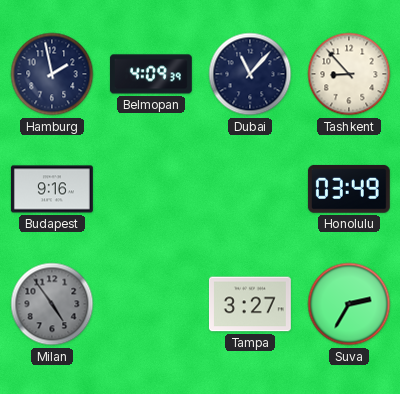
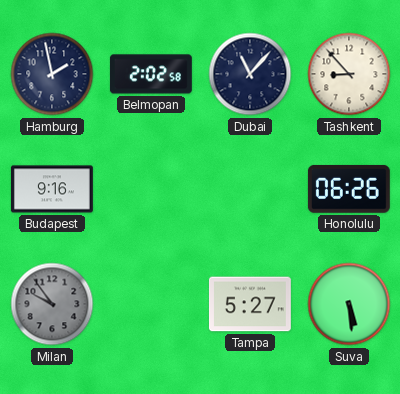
Belmopan: 4:09 -> 2:02
Honolulu: 03:49 -> 06:26
Milan: 4:54 -> 9:54
Tampa: 3:27 -> 5:27
Suva: 2:35 -> 5:29
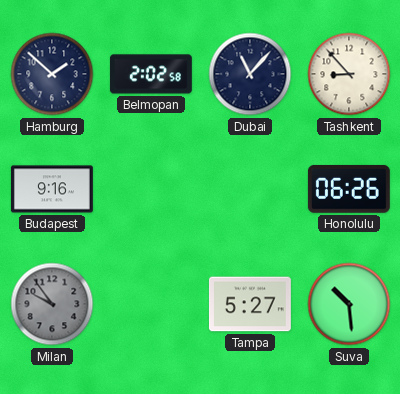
Hamburg: 1:58 -> 1:52
Suva: 5:29 -> 10:29
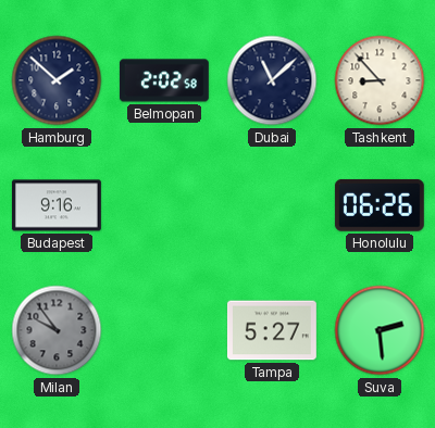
Dubai: 11:07 -> 11:08
Suva: 10:29 -> 2:29
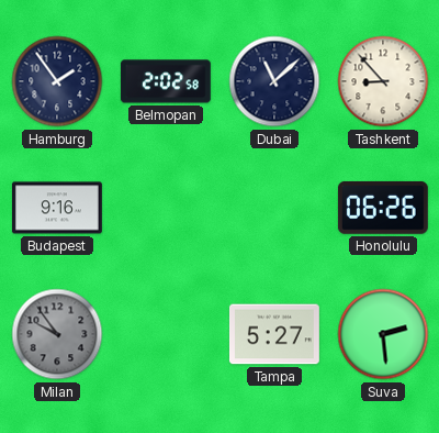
Hamburg: 1:52 -> 1:54
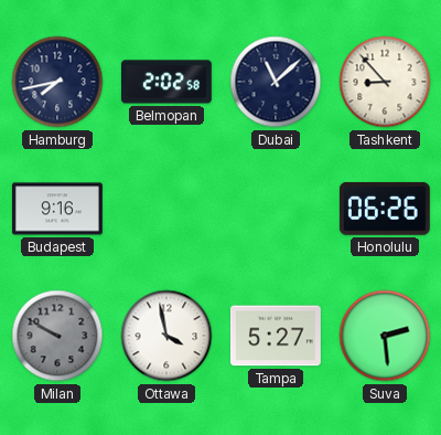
Hamburg: 1:54 -> 7:43
Milan: 9:54 -> 9:50
Ottawa: none -> 3:58
